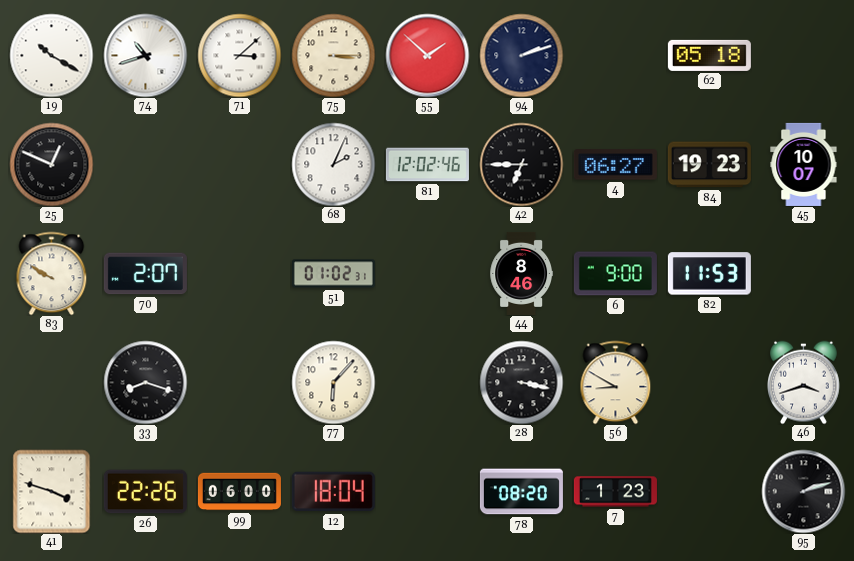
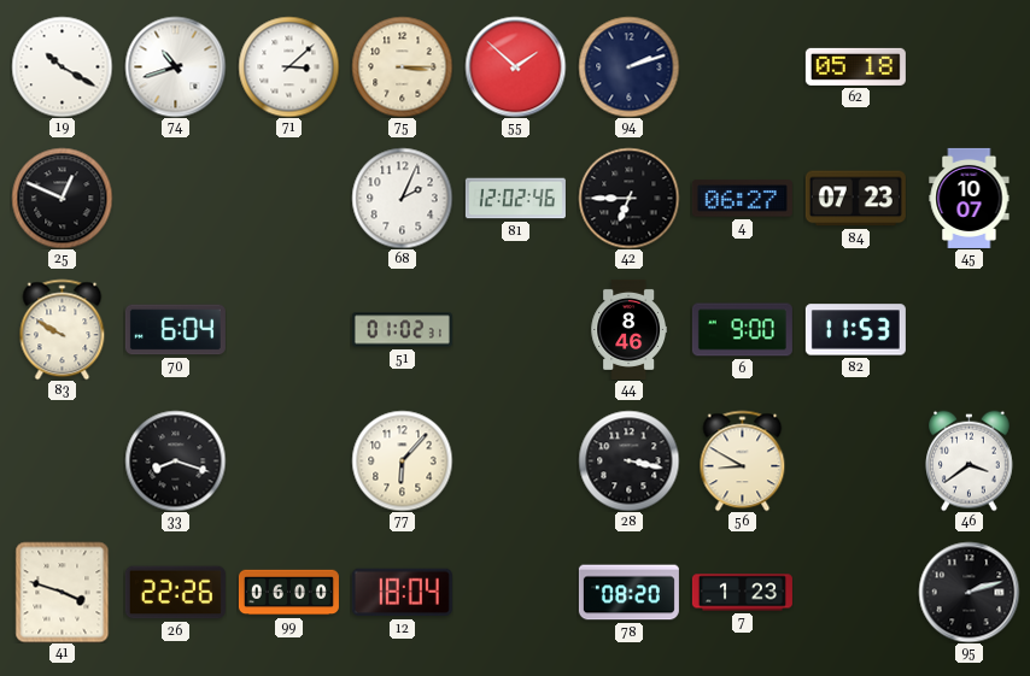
84: 19:23 -> 07:23
70: 2:07 -> 6:04
46: 3:42 -> 3:39
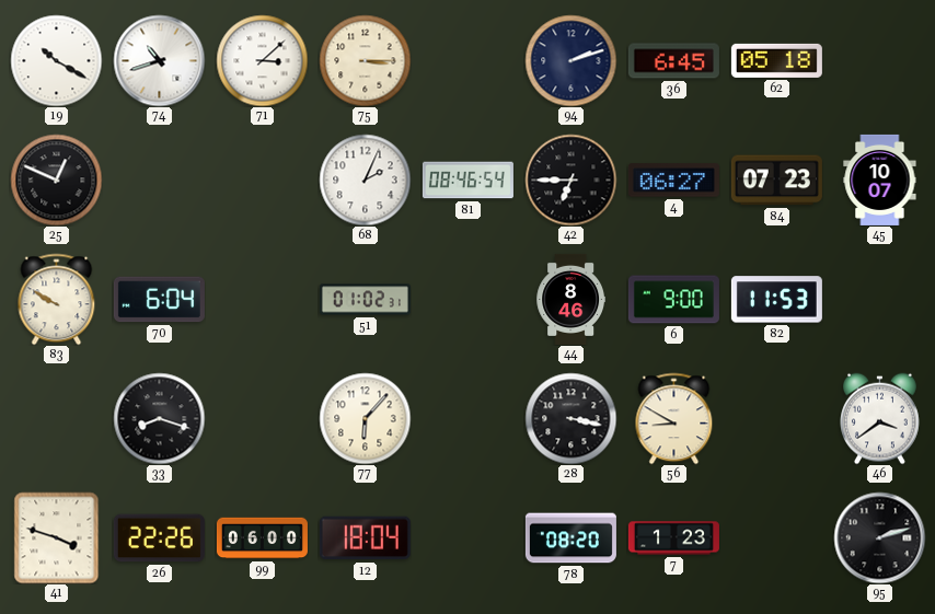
55: 1:52 -> none
36: none -> 6:45
81: 12:02 -> 08:46
